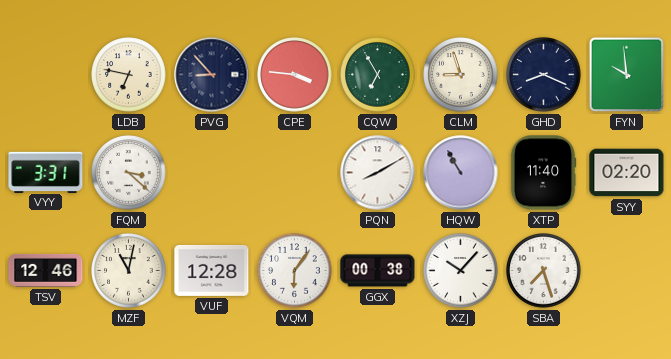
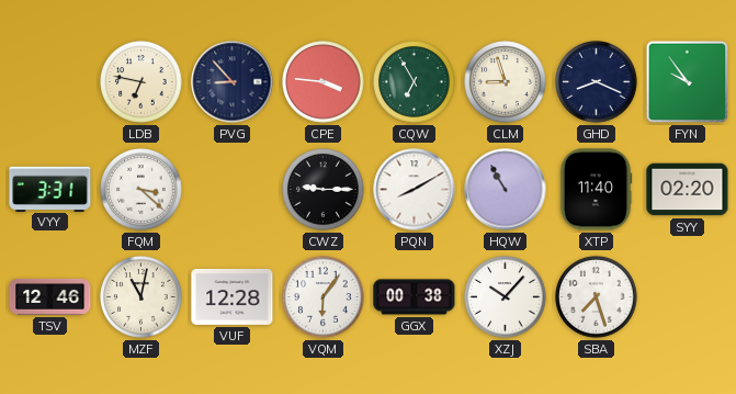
FYN: 9:59 -> 9:54
CWZ: none -> 9:15
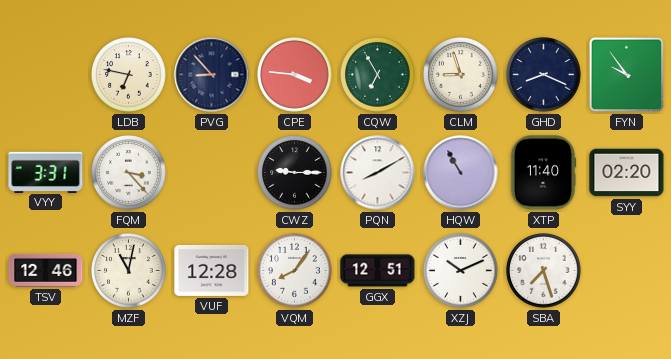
FQM: 3:22 -> 3:23
VQM: 6:06 -> 8:06
GGX: 00:38 -> 12:51
XZJ: 10:07 -> 10:11
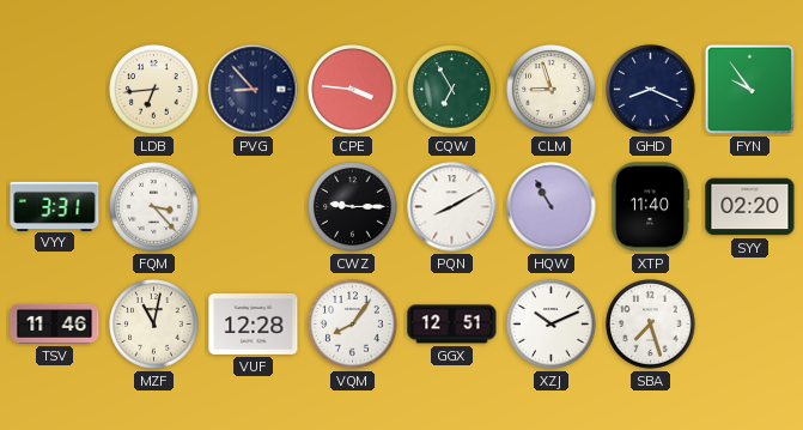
LDB: 6:47 -> 6:44
TSV: 12:46 -> 11:46
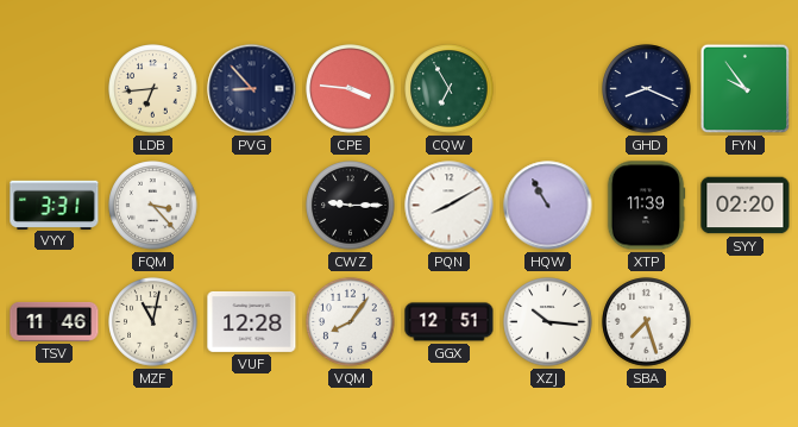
CLM: 8:57 -> none
XTP: 11:40 -> 11:39
XZJ: 10:11 -> 10:16
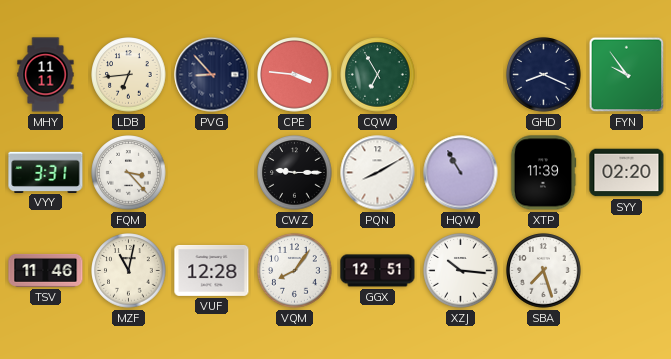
MHY: none -> 11:11
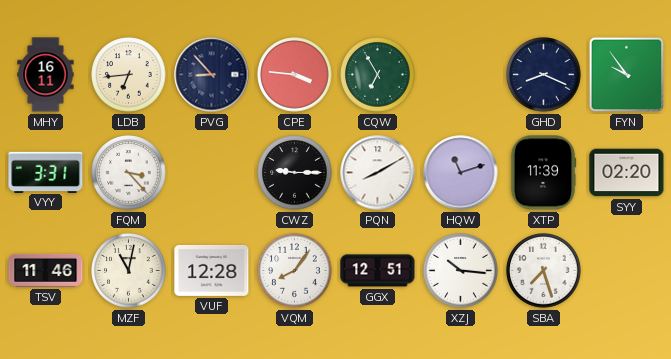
MHY: 11:11 -> 16:11
HQW: 10:55 -> 11:12
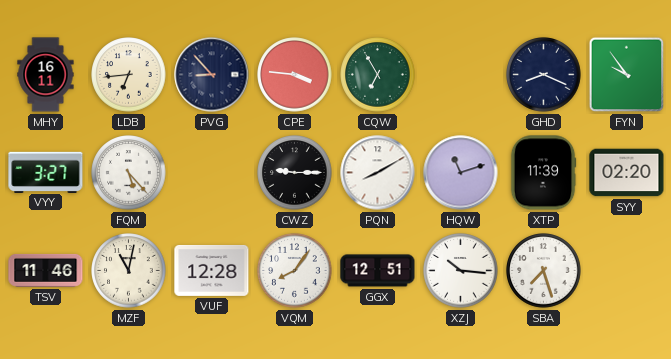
VYY: 3:31 -> 3:27
FQM: 3:23 -> 5:23
